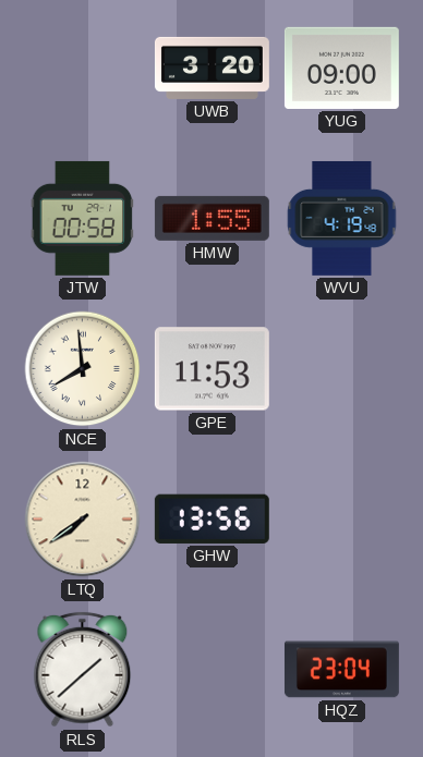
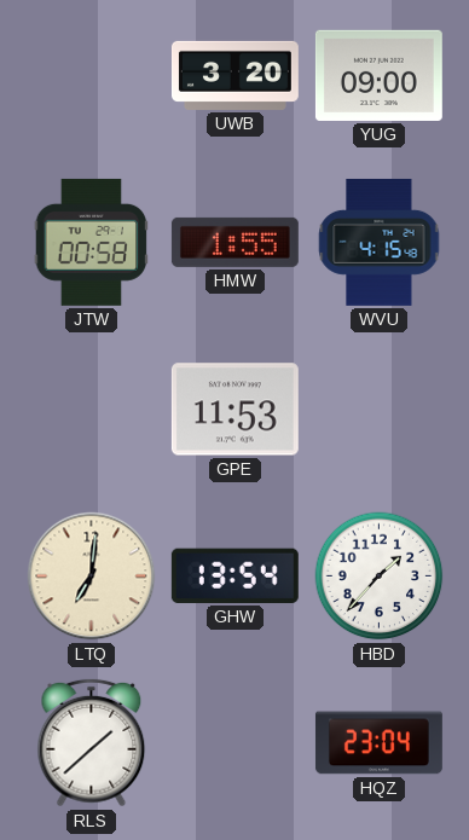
WVU: 4:19 -> 4:15
NCE: 7:59 -> none
LTQ: 7:39 -> 7:01
GHW: 13:56 -> 13:54
HBD: none -> 1:37
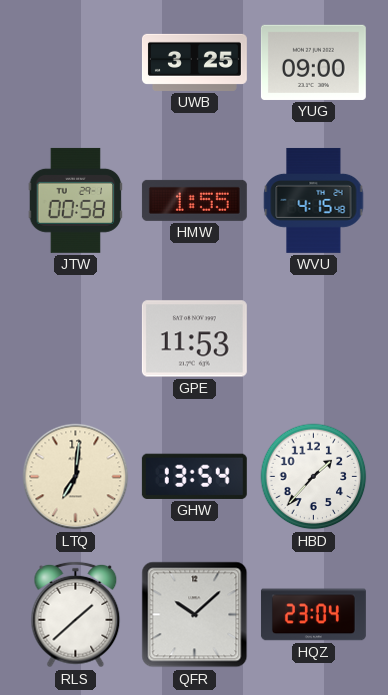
UWB: 3:20 -> 3:25
QFR: none -> 10:08
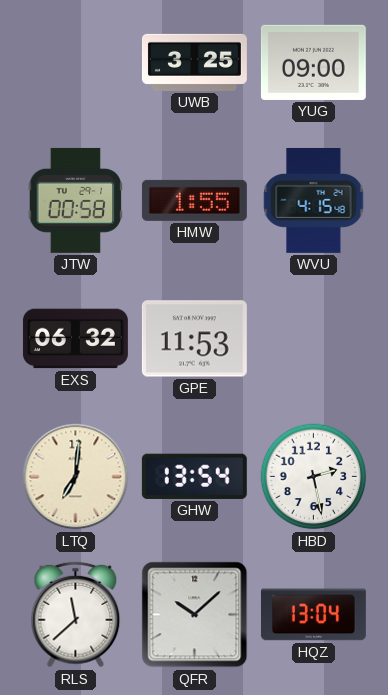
EXS: none -> 06:32
HBD: 1:37 -> 2:28
RLS: 1:38 -> 11:38
HQZ: 23:04 -> 13:04
